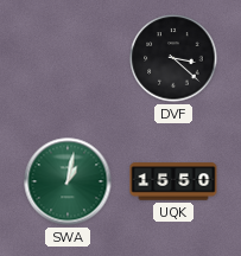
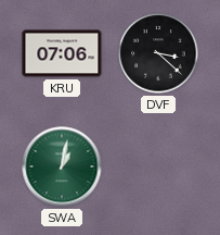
KRU: none -> 07:06
UQK: 15:50 -> none
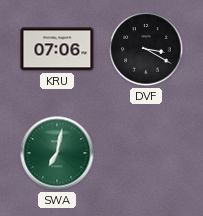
DVF: 3:22 -> 3:20
SWA: 1:02 -> 7:02
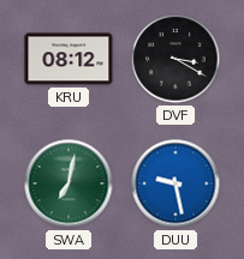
KRU: 07:06 -> 08:12
DUU: none -> 9:28
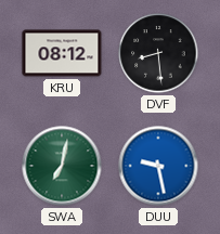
DVF: 3:20 -> 8:29
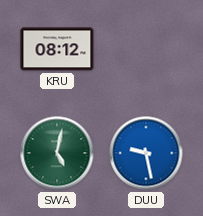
DVF: 8:29 -> none
SWA: 7:02 -> 5:02
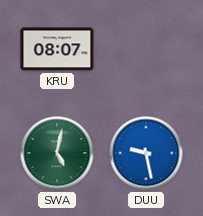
KRU: 08:12 -> 08:07
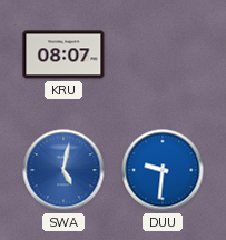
SWA dial: green -> blue
DUU: 9:28 -> 9:31
